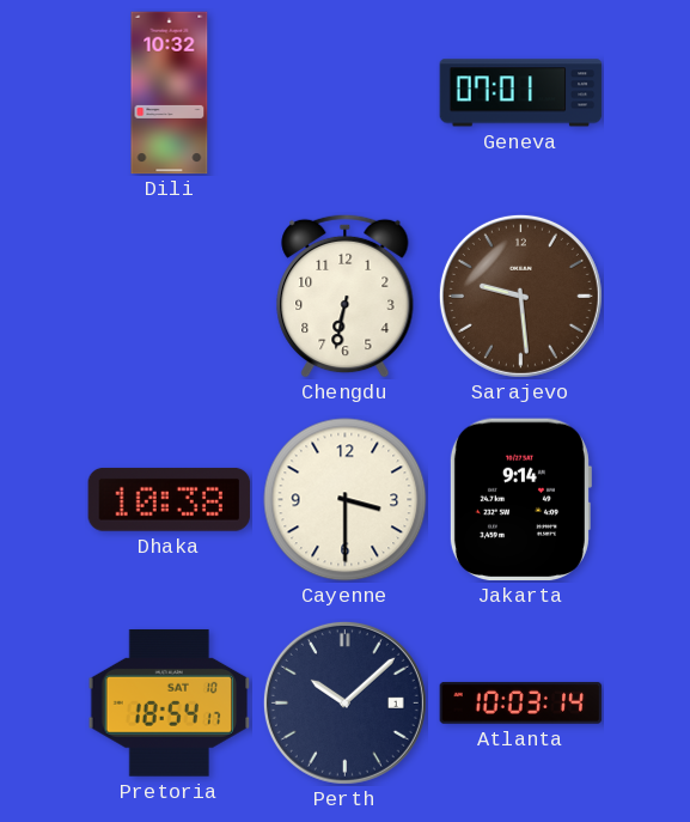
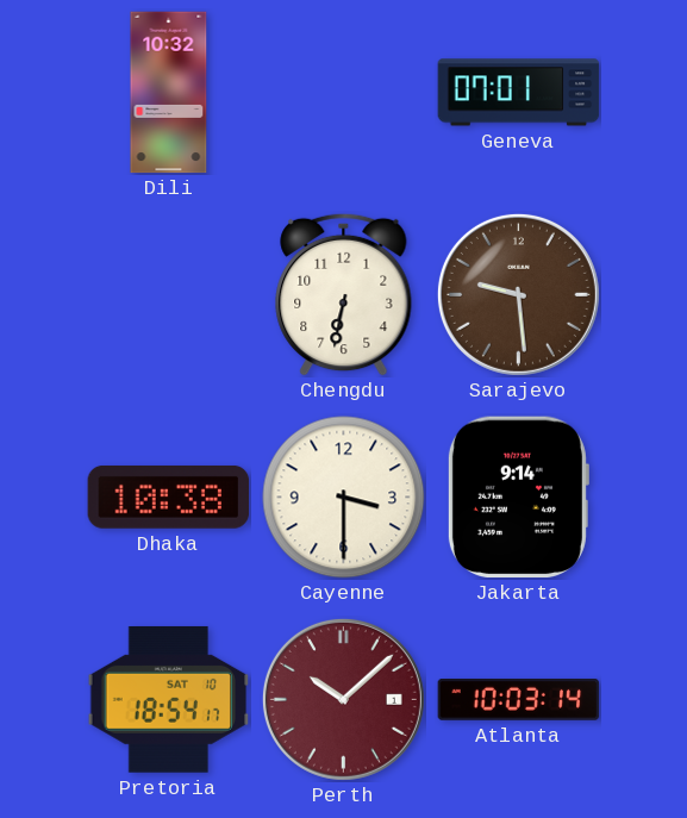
Perth dial: navy -> burgundy
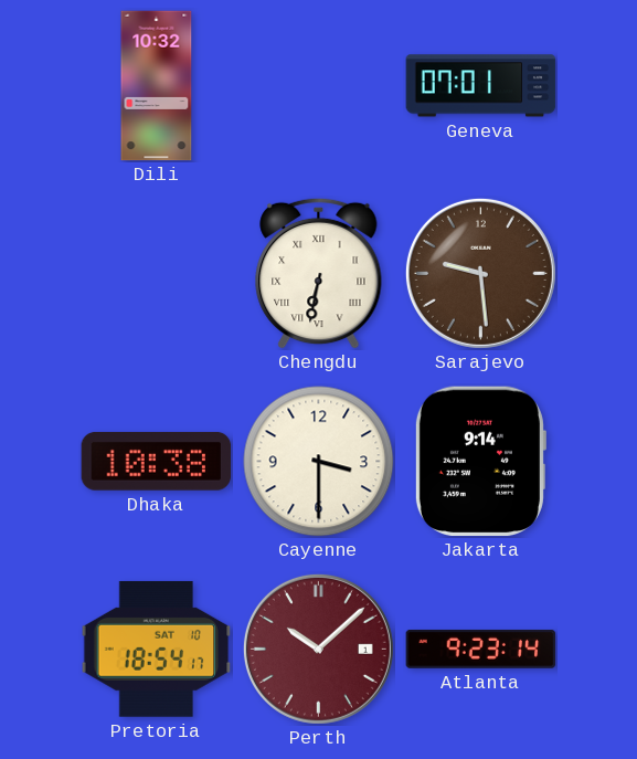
Chengdu numerals: Arabic -> Roman
Atlanta: 10:03 -> 9:23
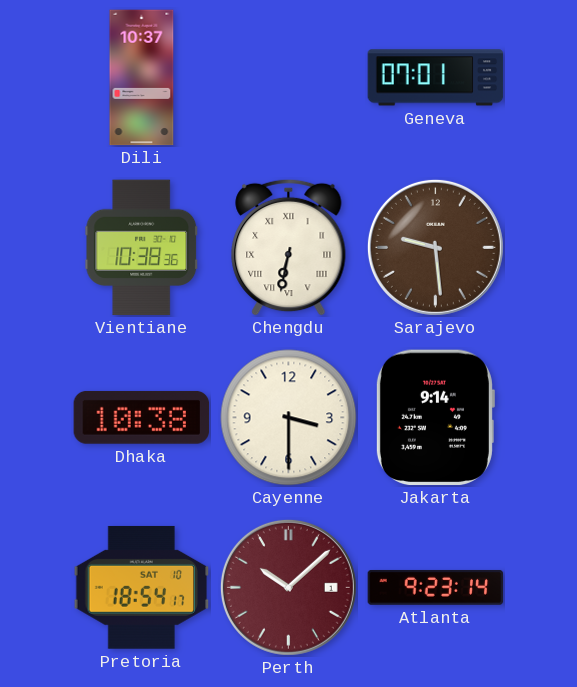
Dili: 10:32 -> 10:37
Vientiane: none -> 10:38
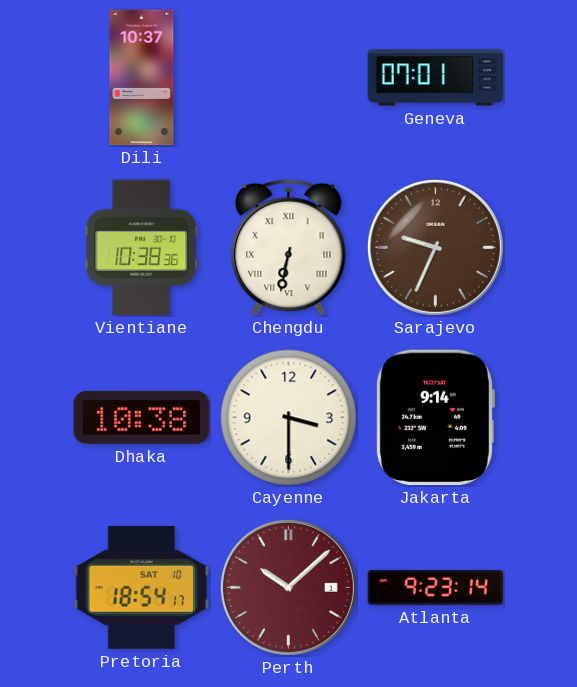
Sarajevo: 9:29 -> 9:34
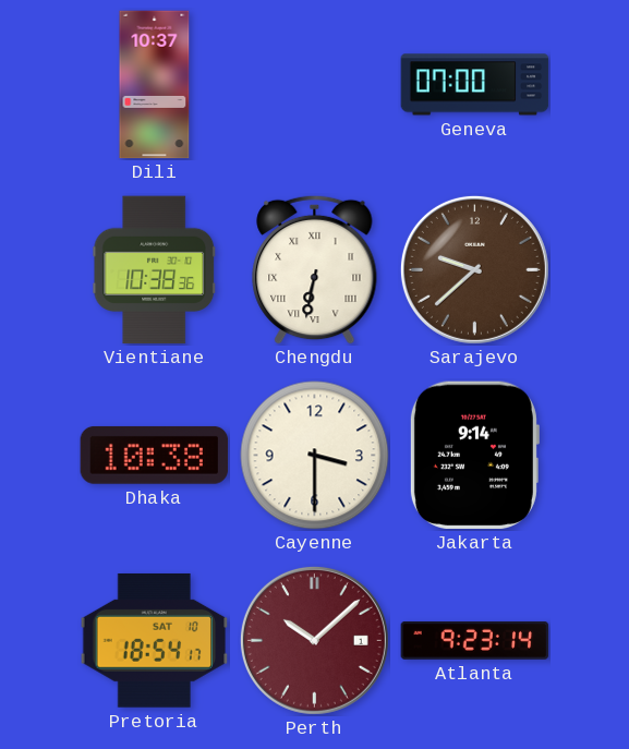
Geneva: 07:01 -> 07:00
Sarajevo: 9:34 -> 9:38
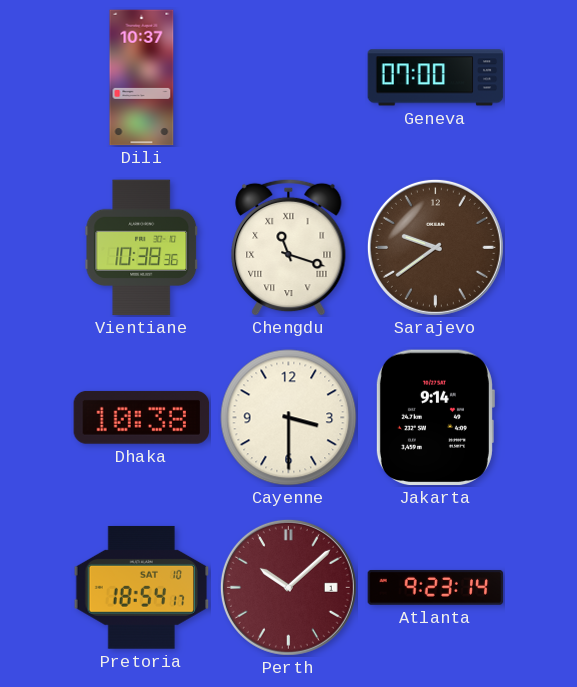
Chengdu: 6:32 -> 11:18
Sarajevo: 9:38 -> 9:39
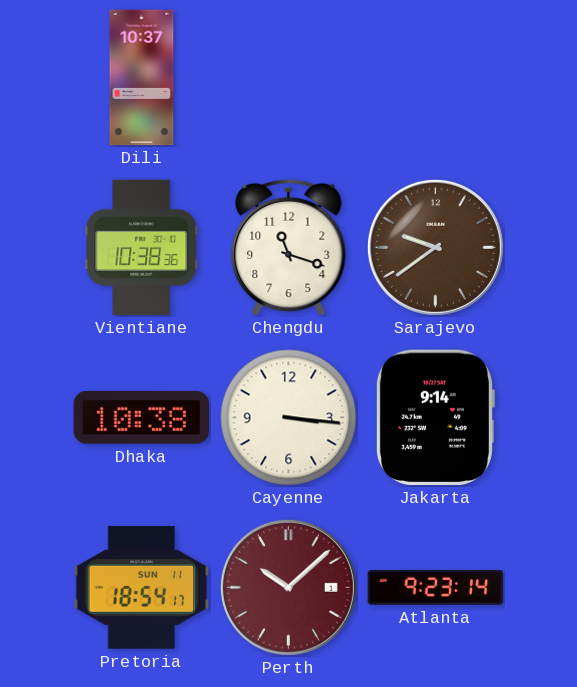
Geneva: 07:00 -> none
Chengdu numerals: Roman -> Arabic
Cayenne: 3:30 -> 3:16
Pretoria date: SAT 10 -> SUN 11
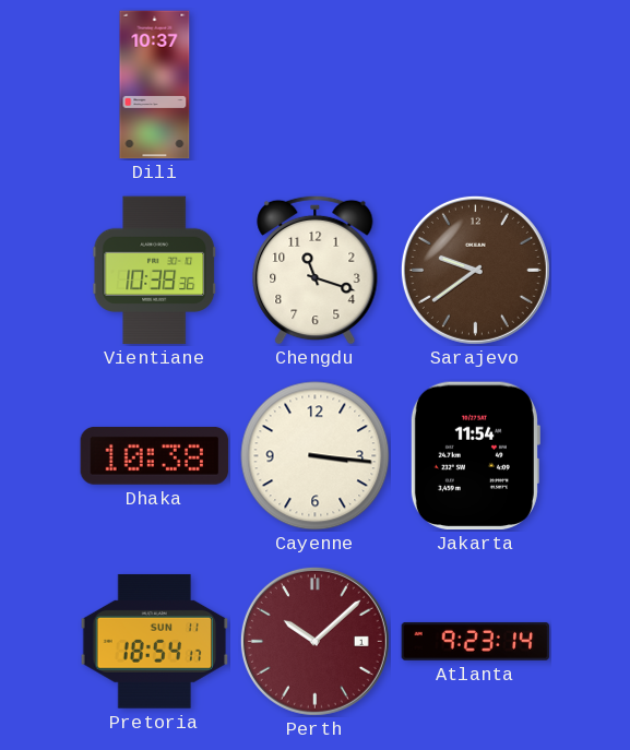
Jakarta: 9:14 -> 11:54
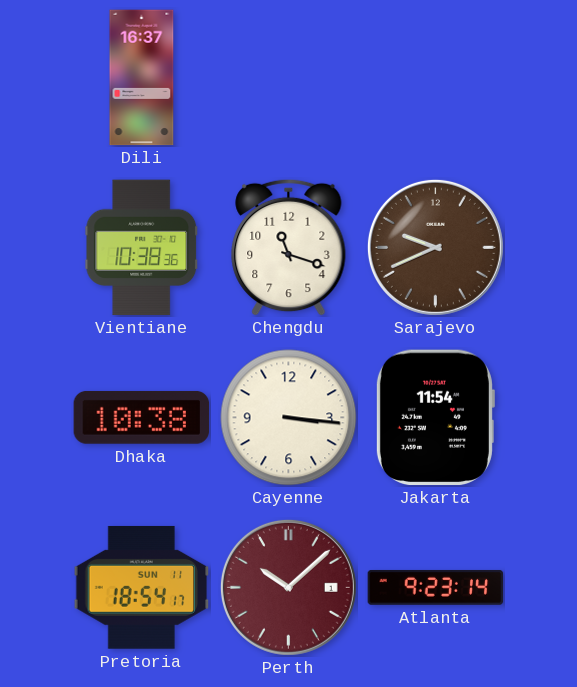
Dili: 10:37 -> 16:37
Sarajevo: 9:39 -> 9:41
